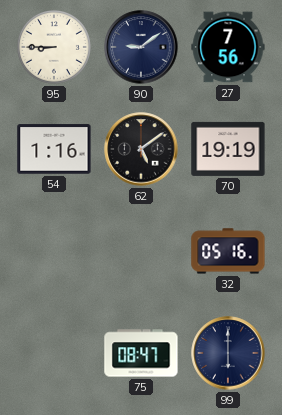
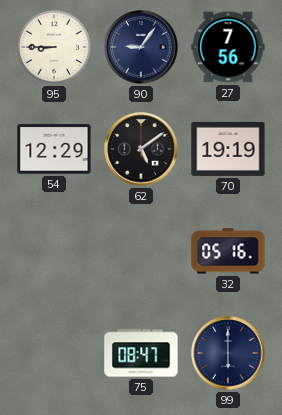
90: 9:09 -> 9:06
54: 1:16 -> 12:29
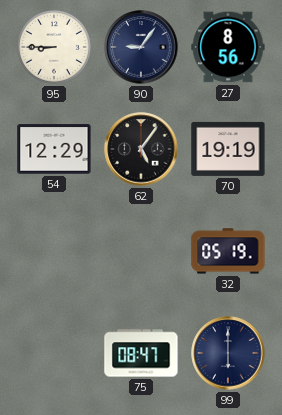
27: 7:56 -> 8:56
62: 5:09 -> 5:06
32: 05:16 -> 05:19
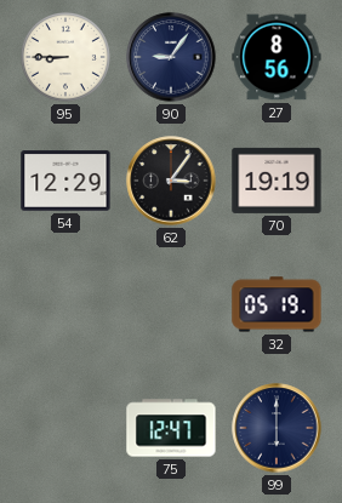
62: 5:06 -> 3:06
75: 08:47 -> 12:47
